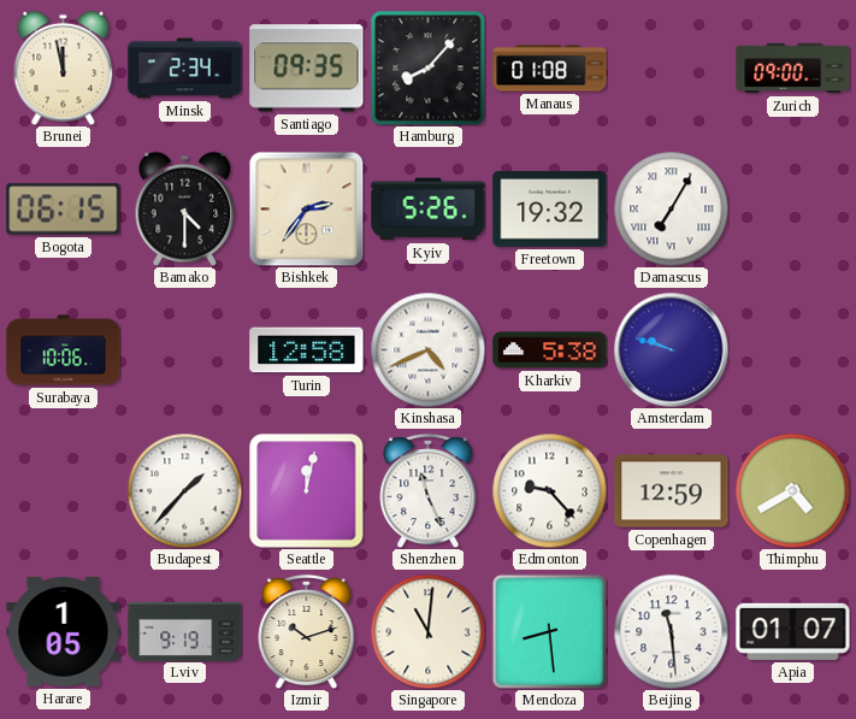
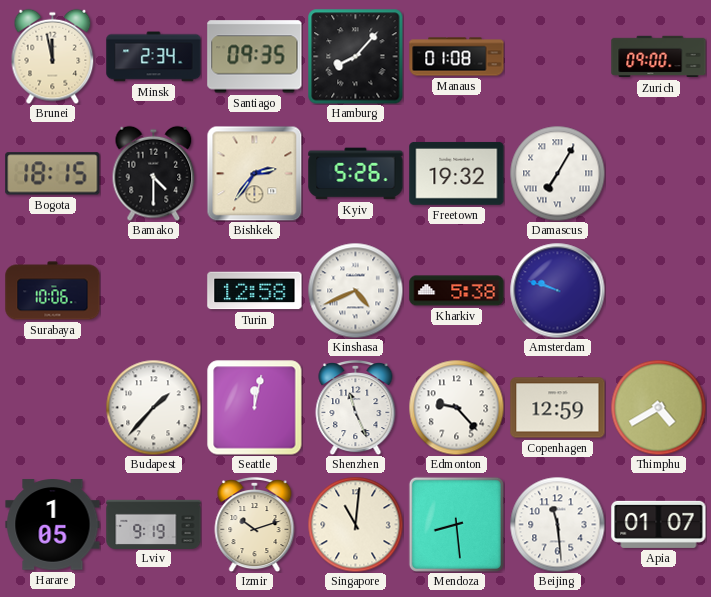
Bogota: 06:15 -> 18:15
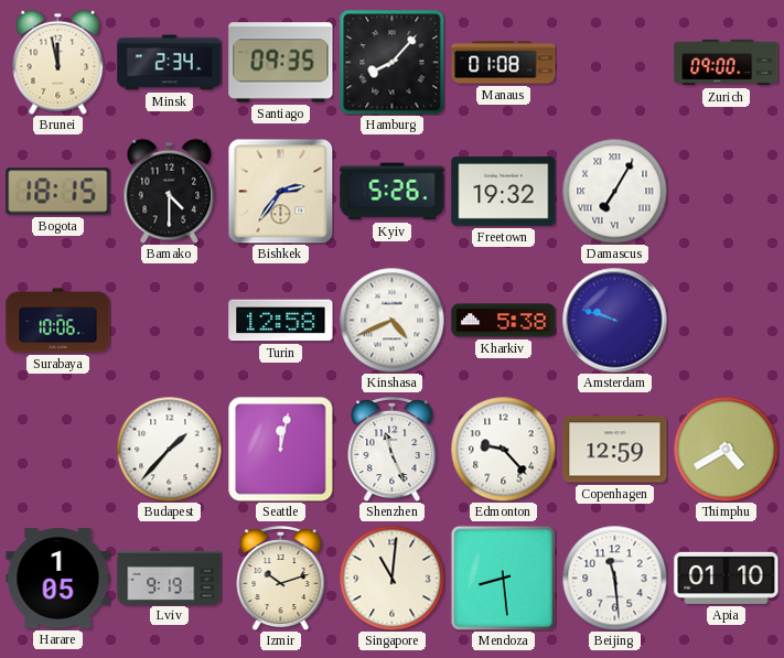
Apia: 01:07 -> 01:10
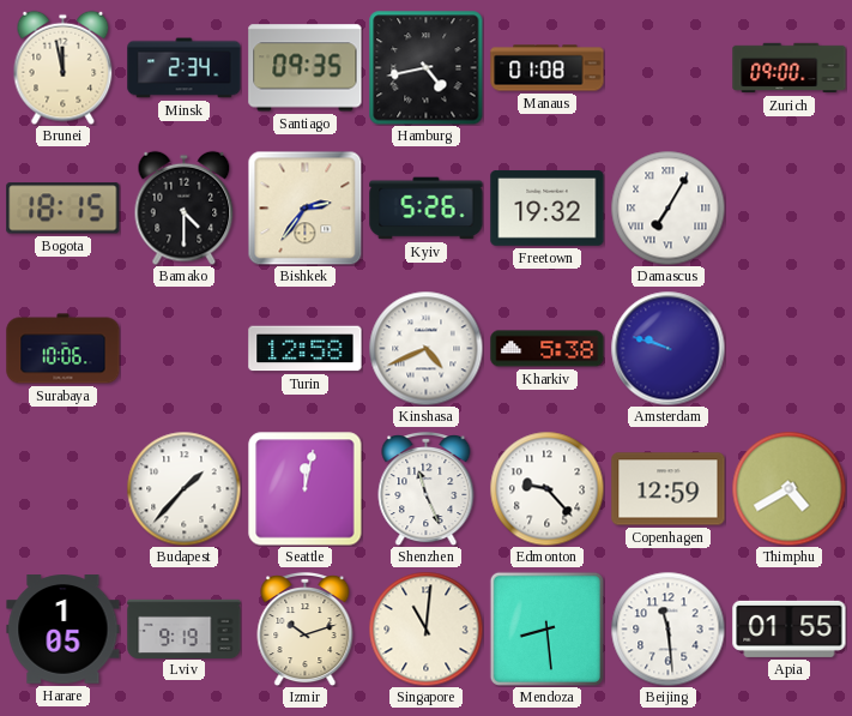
Hamburg: 8:07 -> 4:43
Apia: 01:10 -> 01:55
